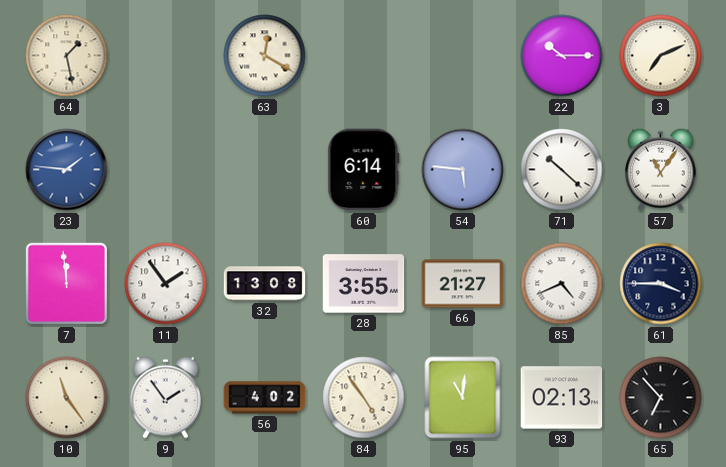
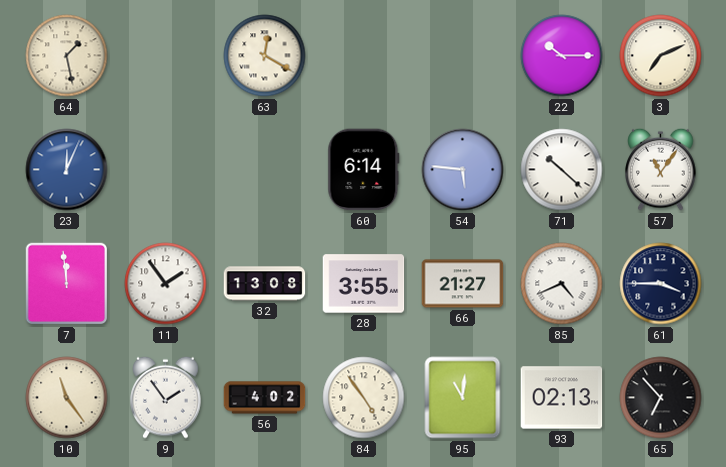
23: 1:46 -> 12:04
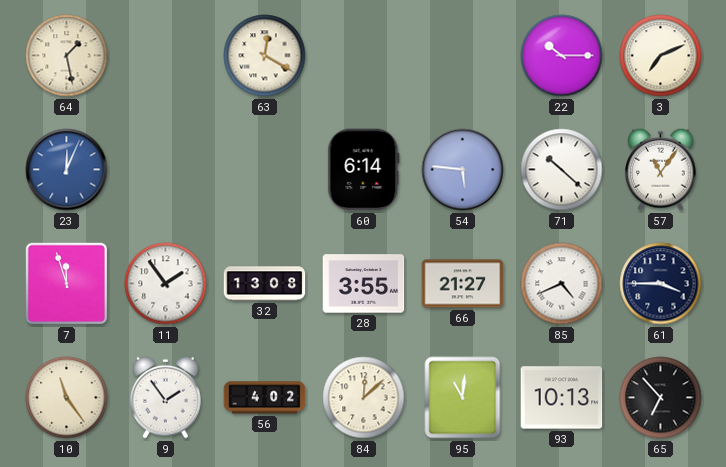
7: 11:59 -> 11:57
84: 4:54 -> 12:08
93: 02:13 -> 10:13
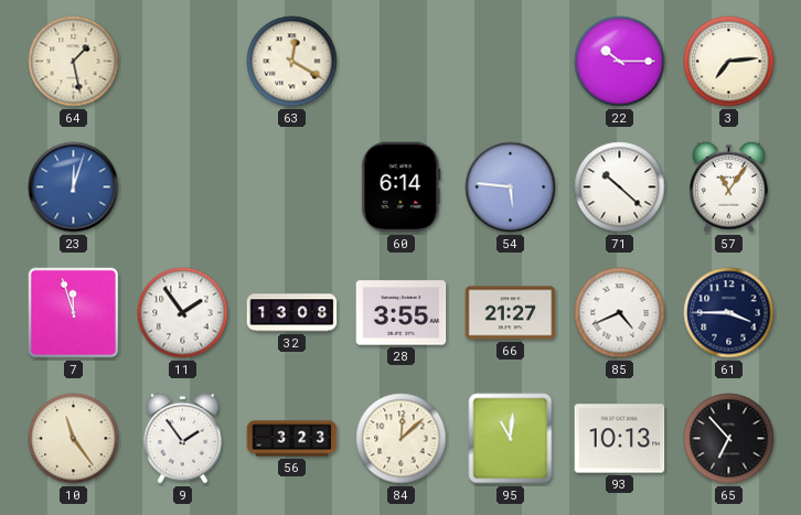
3: 7:11 -> 7:14
23: 12:04 -> 12:03
56: 4:02 -> 3:23
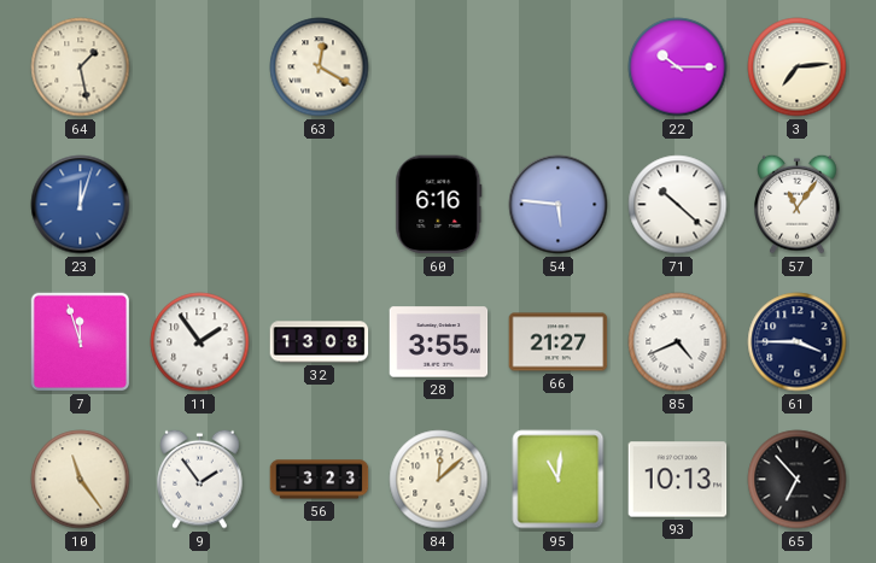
60: 6:14 -> 6:16
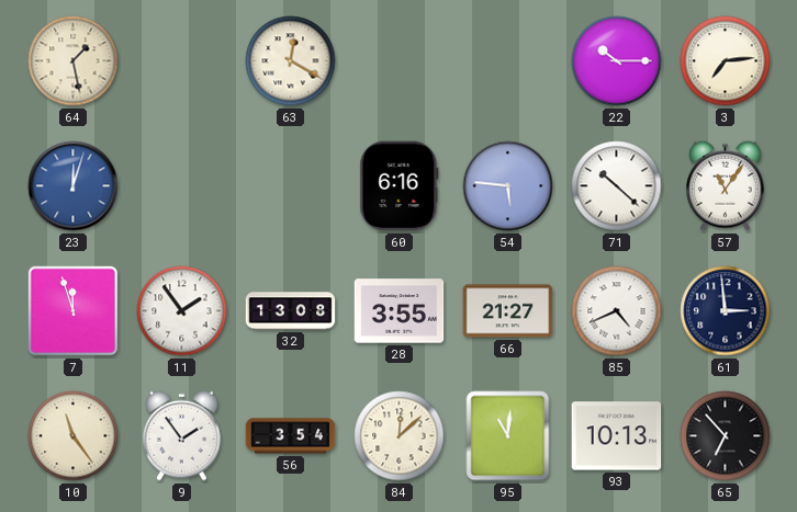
61: 3:45 -> 2:59
56: 3:23 -> 3:54
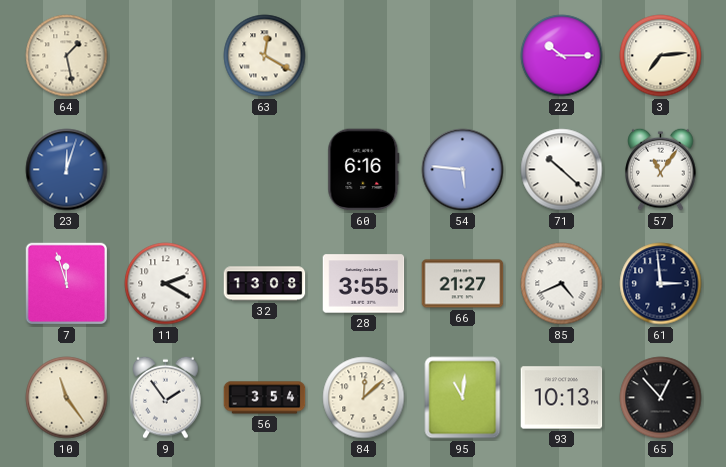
11: 1:54 -> 2:20
65: 6:53 -> 12:53
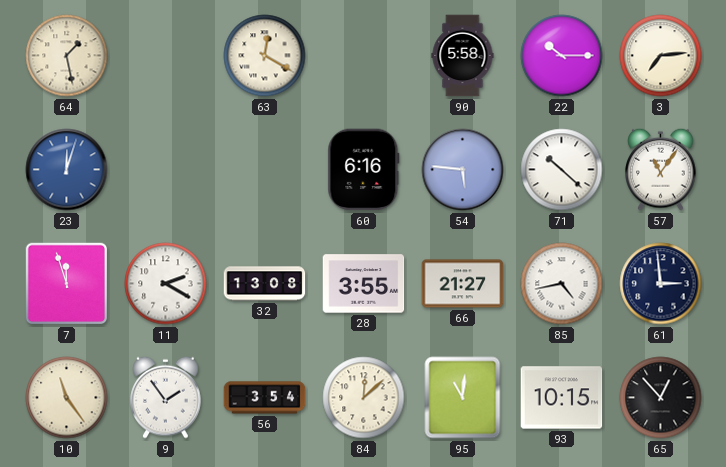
90: none -> 5:58
85: 4:41 -> 4:43
93: 10:13 -> 10:15
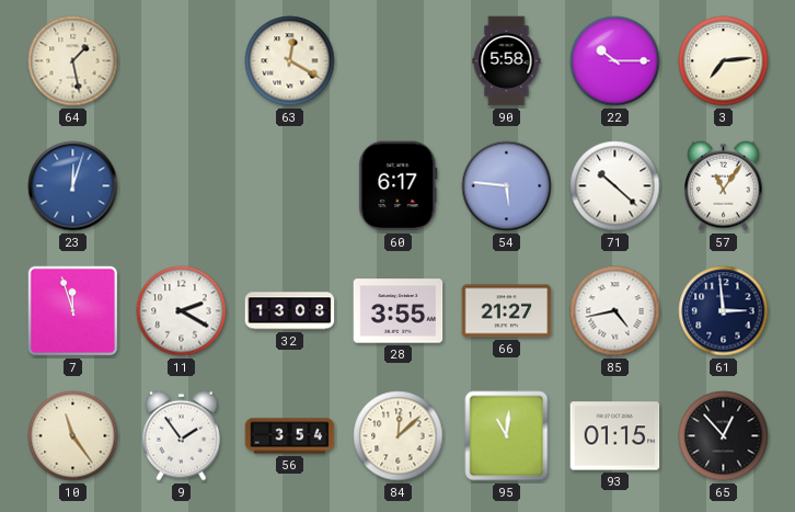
60: 6:16 -> 6:17
93: 10:15 -> 01:15
